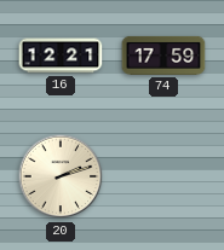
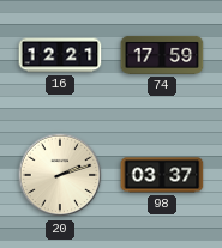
98: none -> 03:37
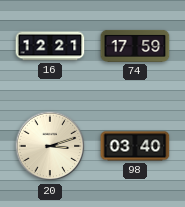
20: 2:12 -> 3:12
98: 03:37 -> 03:40
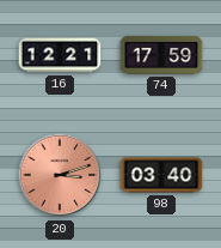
20 dial: cream -> salmon
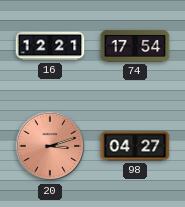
74: 17:59 -> 17:54
98: 03:40 -> 04:27
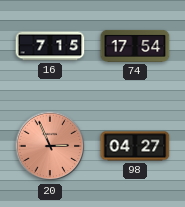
16: 12:21 -> 7:15
20: 3:12 -> 2:56
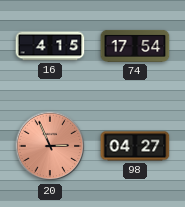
16: 7:15 -> 4:15
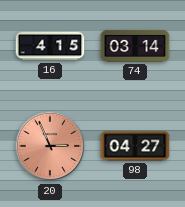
74: 17:54 -> 03:14
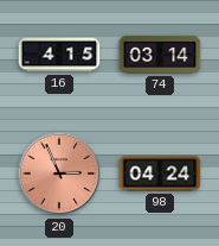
98: 04:27 -> 04:24
